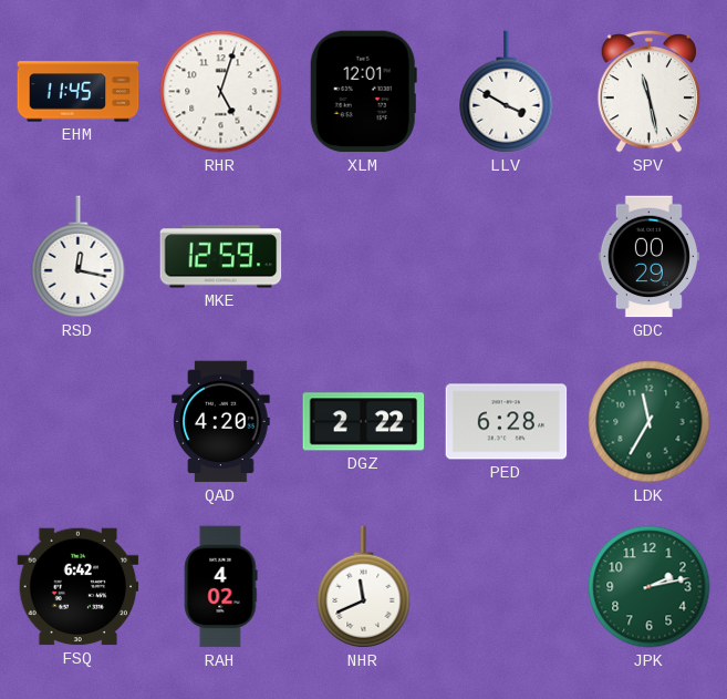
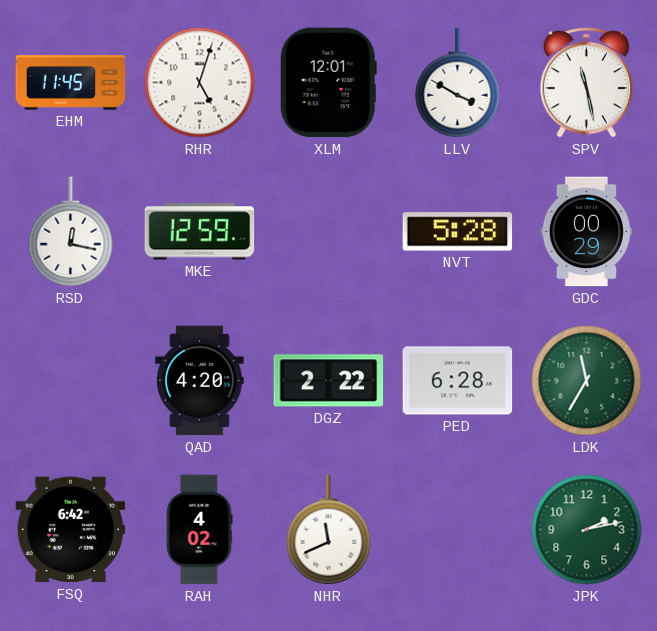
NVT: none -> 5:28
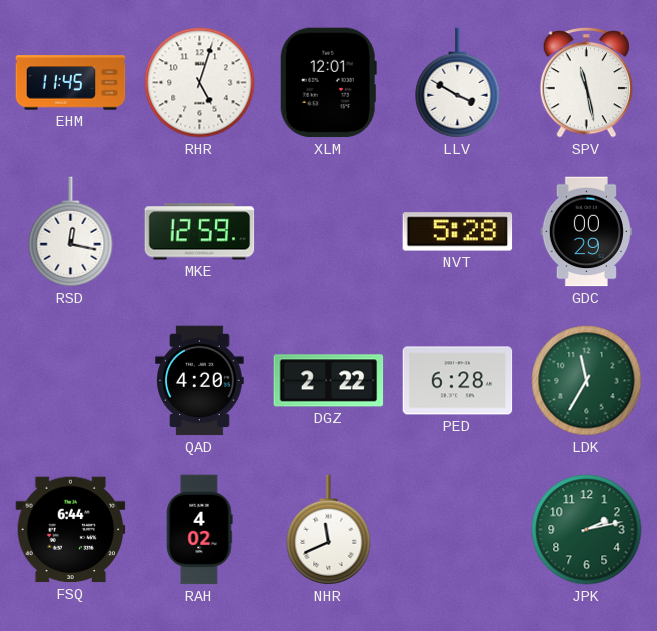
FSQ: 6:42 -> 6:44
